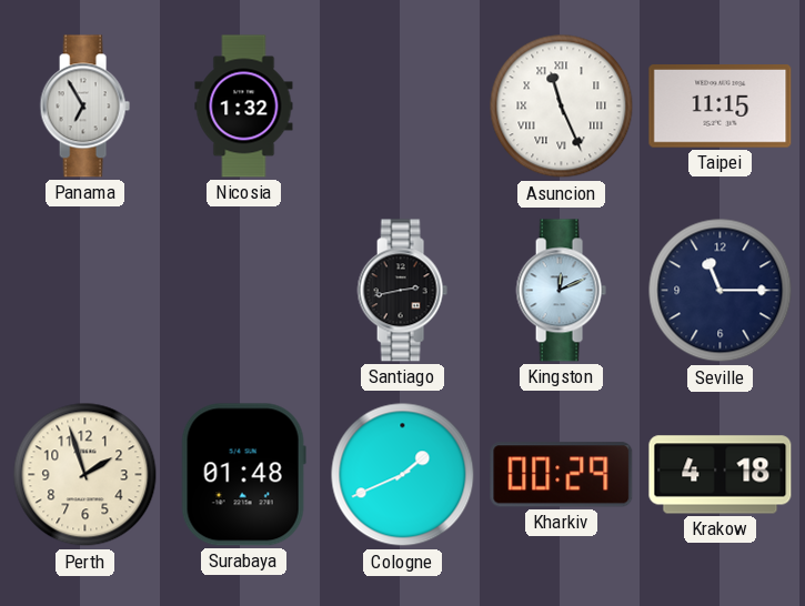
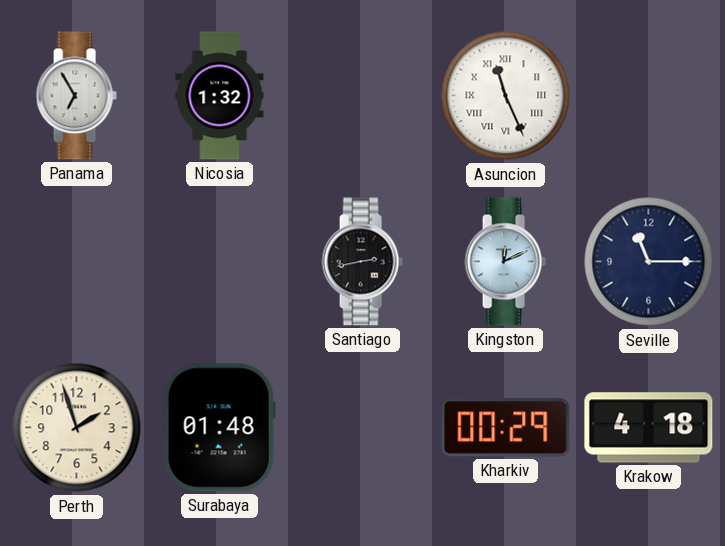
Taipei: 11:15 -> none
Cologne: 1:41 -> none
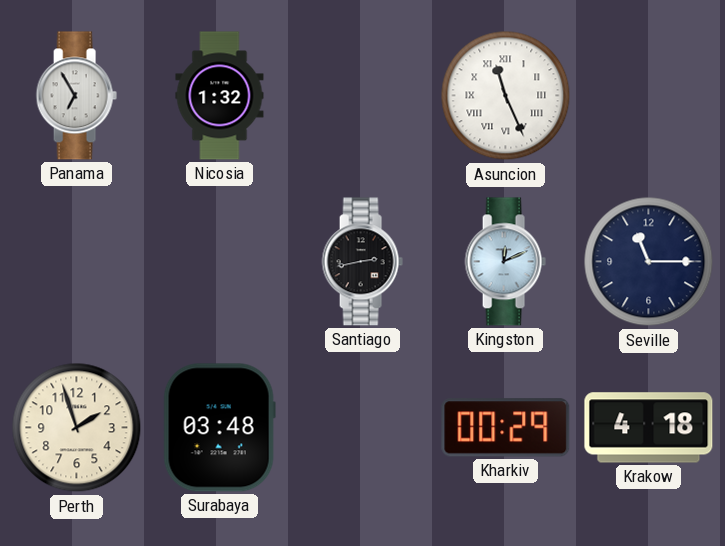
Surabaya: 01:48 -> 03:48
